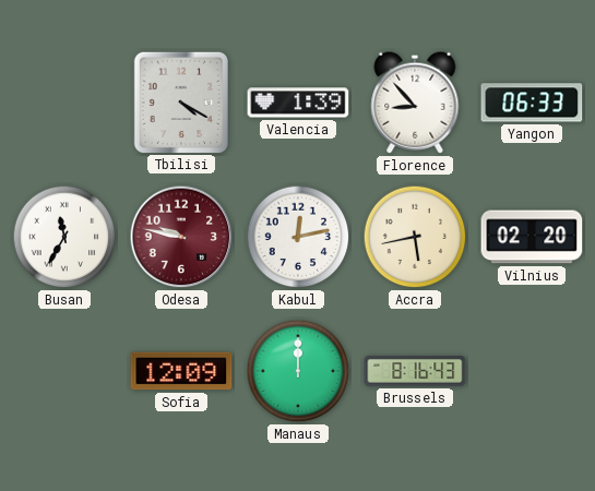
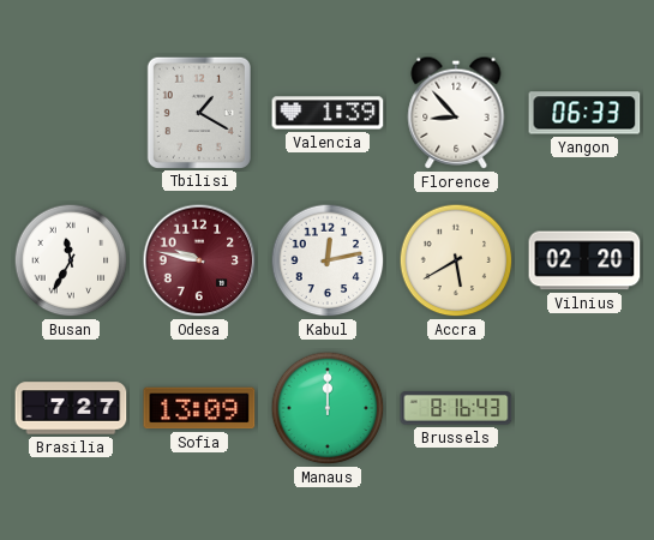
Tbilisi: 4:20 -> 1:20
Accra: 5:43 -> 5:40
Brasilia: none -> 7:27
Sofia: 12:09 -> 13:09
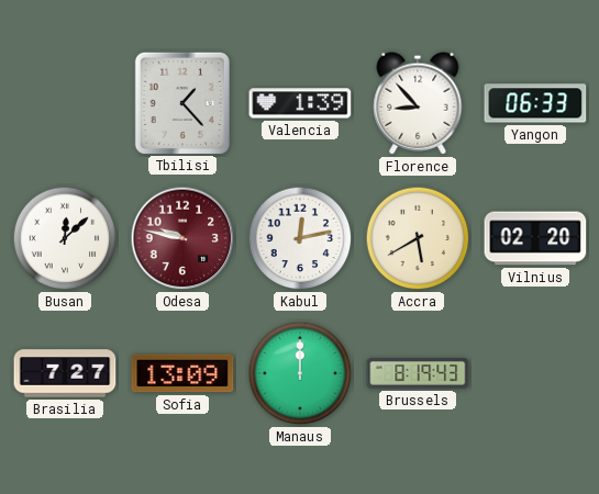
Tbilisi: 1:20 -> 1:23
Busan: 11:35 -> 12:08
Brussels: 8:16 -> 8:19
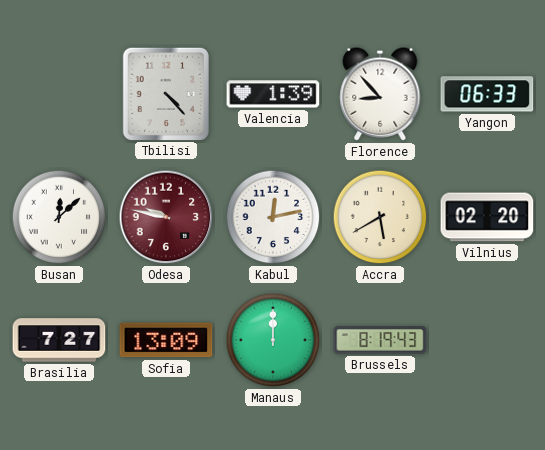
Tbilisi: 1:23 -> 4:23
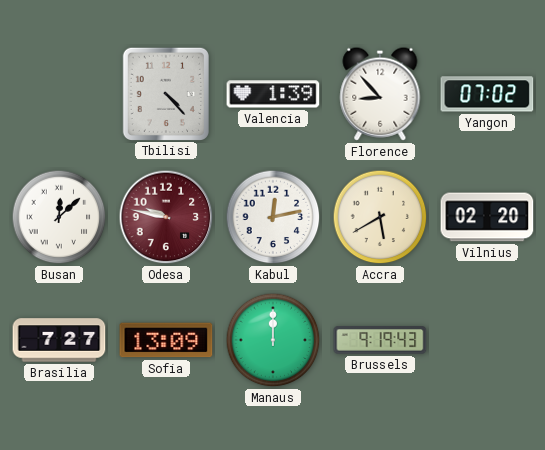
Yangon: 06:33 -> 07:02
Brussels: 8:19 -> 9:19
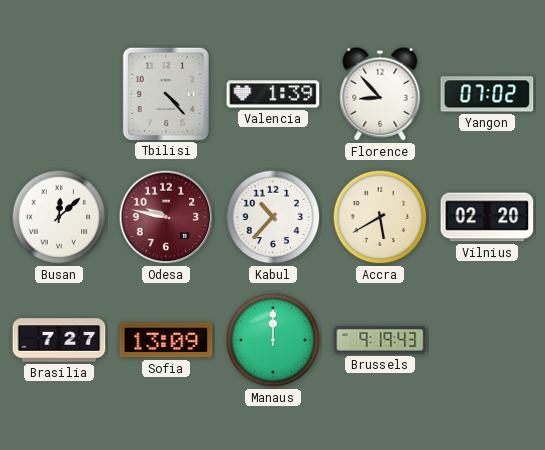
Kabul: 12:13 -> 10:37
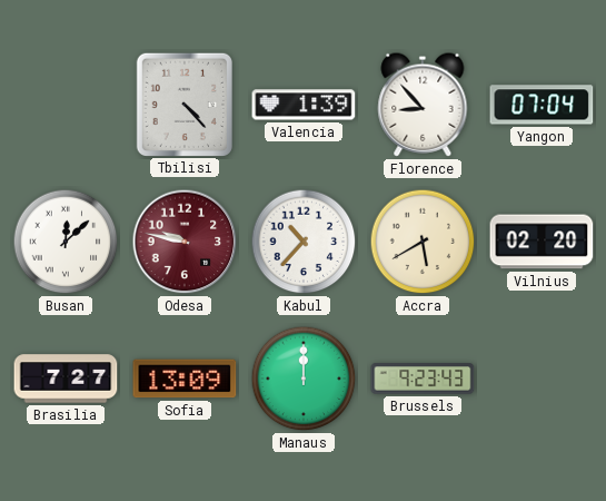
Yangon: 07:02 -> 07:04
Brussels: 9:19 -> 9:23
